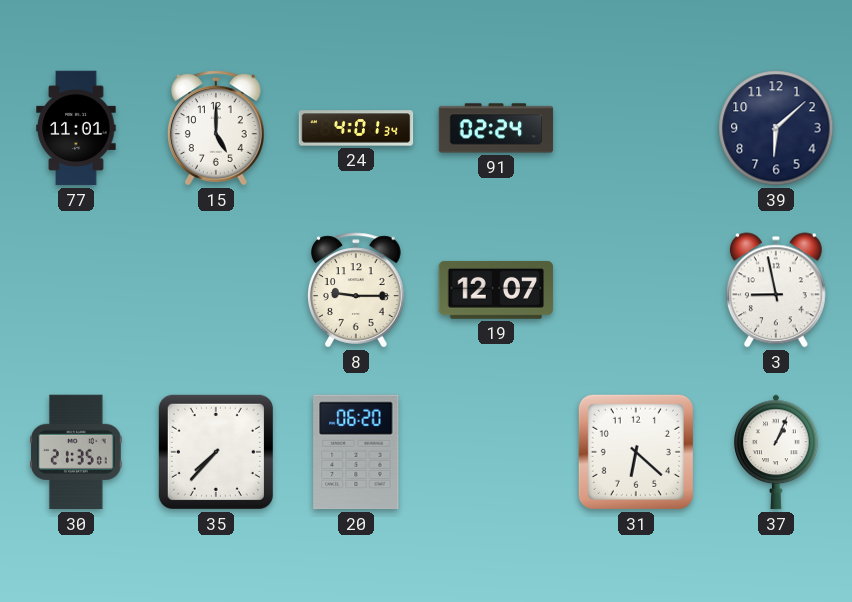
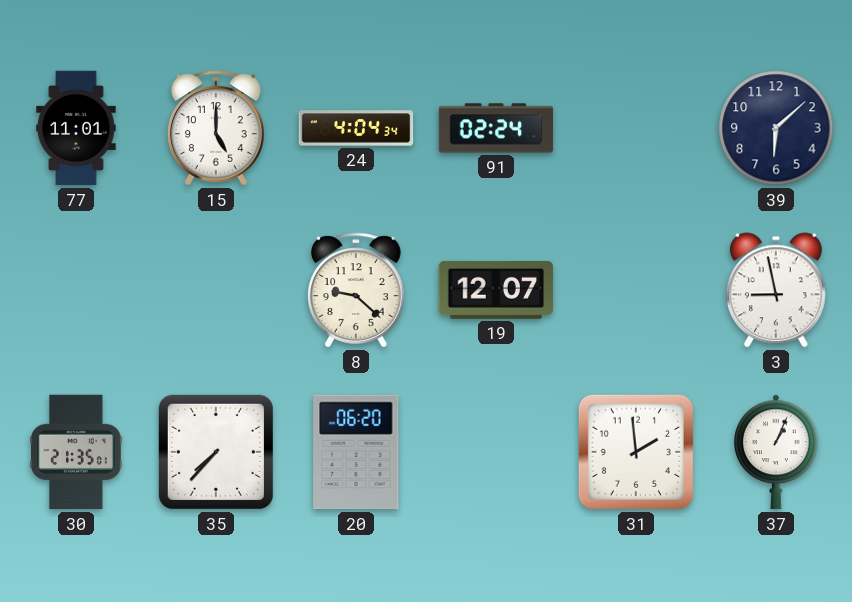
24: 4:01 -> 4:04
8: 9:15 -> 9:22
31: 6:22 -> 1:59
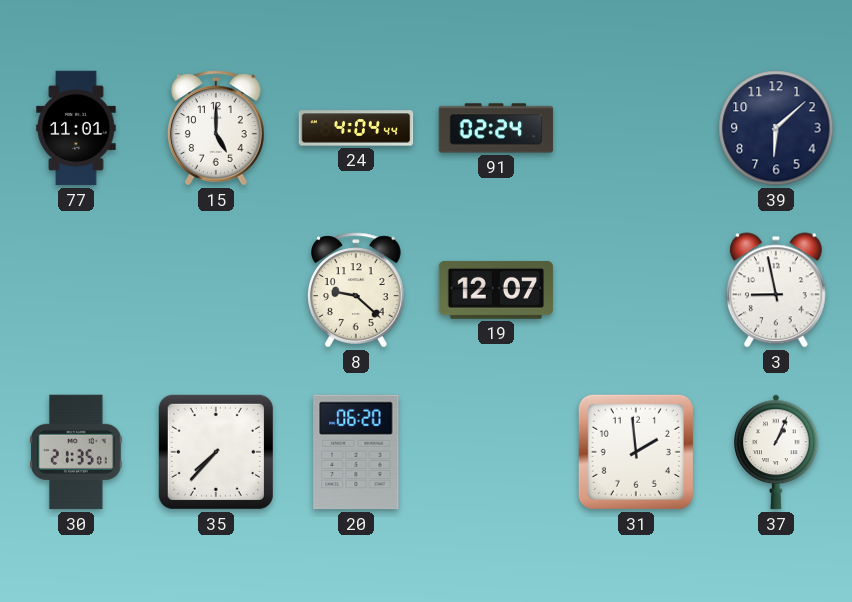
24: 4:04:34 -> 4:04:44
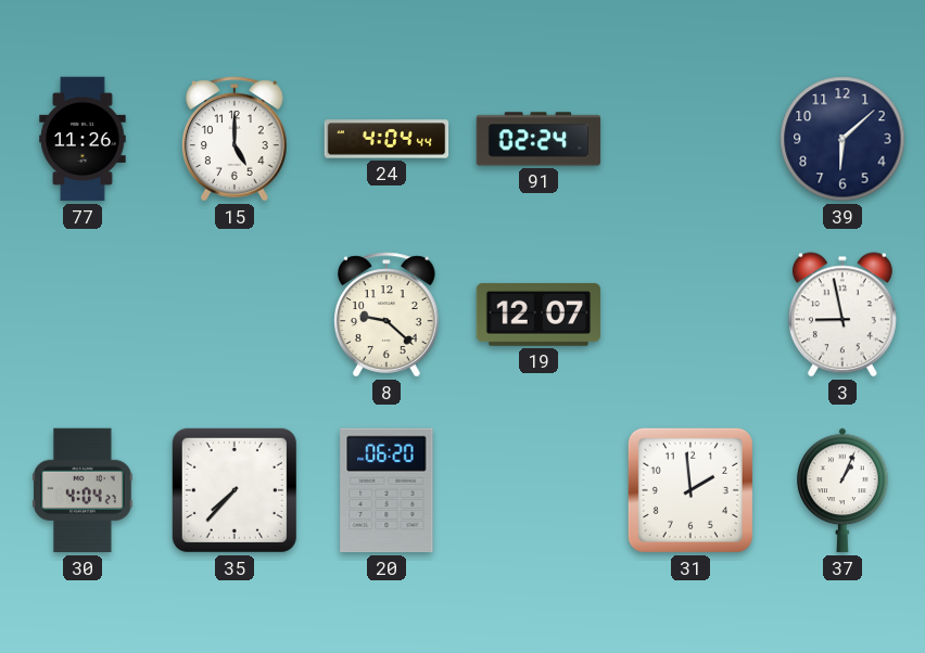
77: 11:01 -> 11:26
30: 21:35 -> 4:04
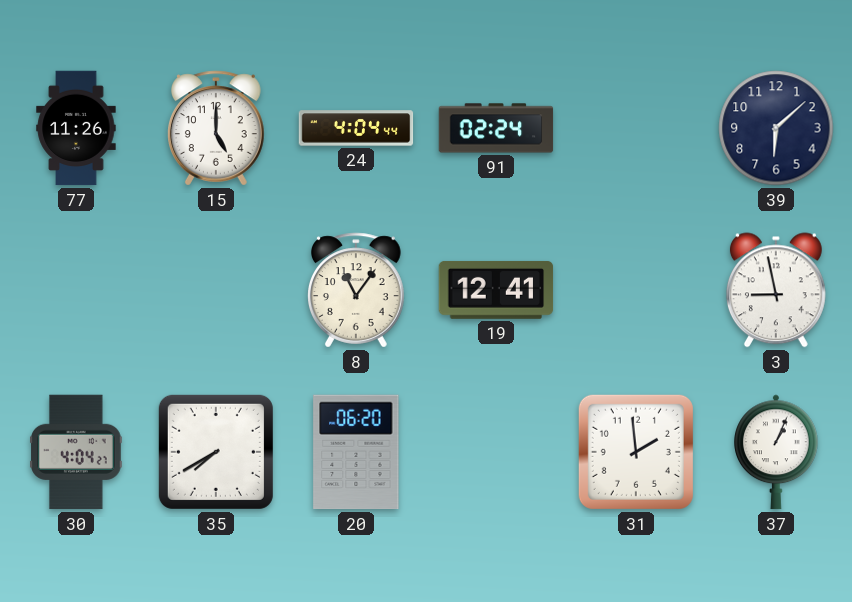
8: 9:22 -> 11:06
19: 12:07 -> 12:41
35: 7:37 -> 7:40
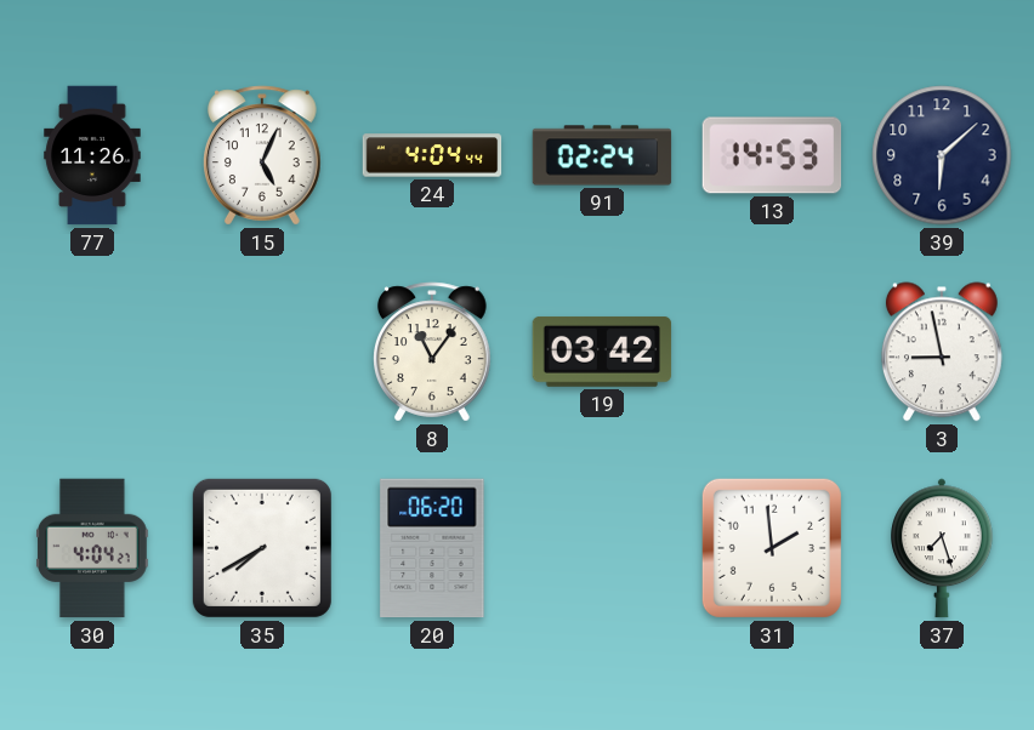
15: 5:00 -> 5:04
13: none -> 14:53
19: 12:41 -> 03:42
37: 1:04 -> 7:27
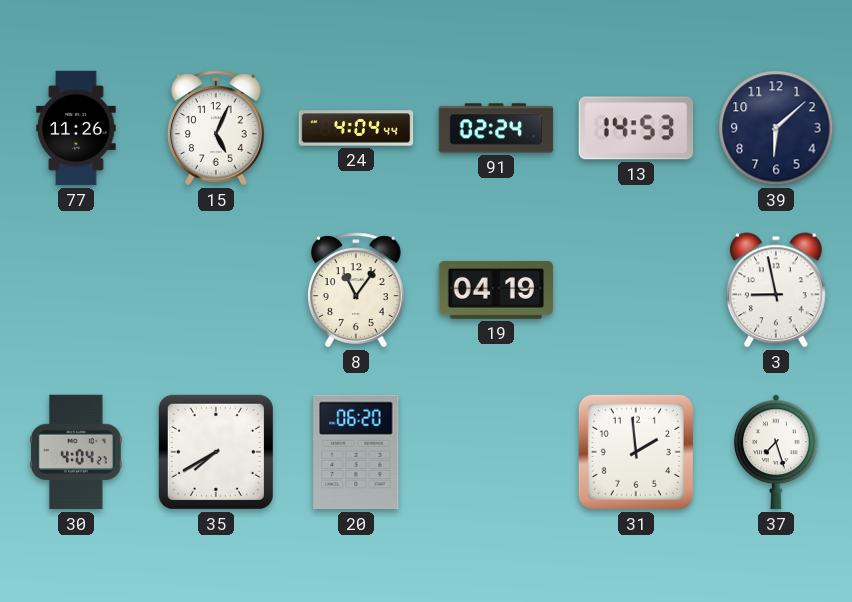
19: 03:42 -> 04:19
